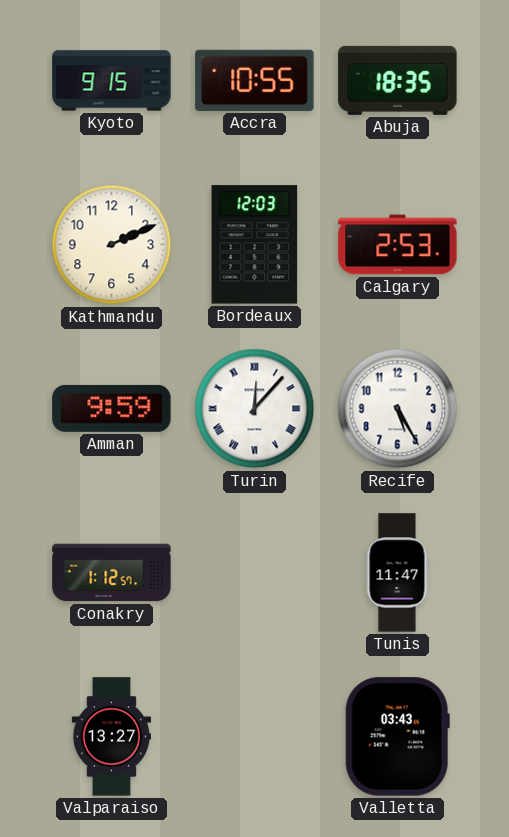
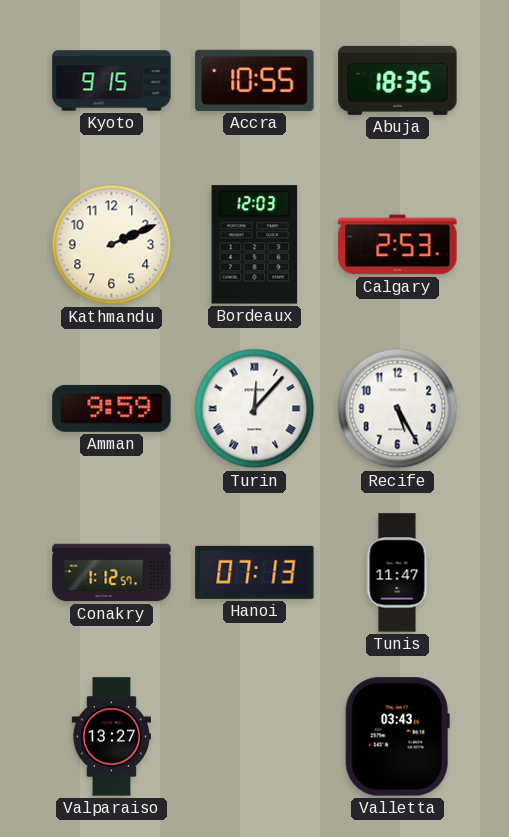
Hanoi: none -> 07:13
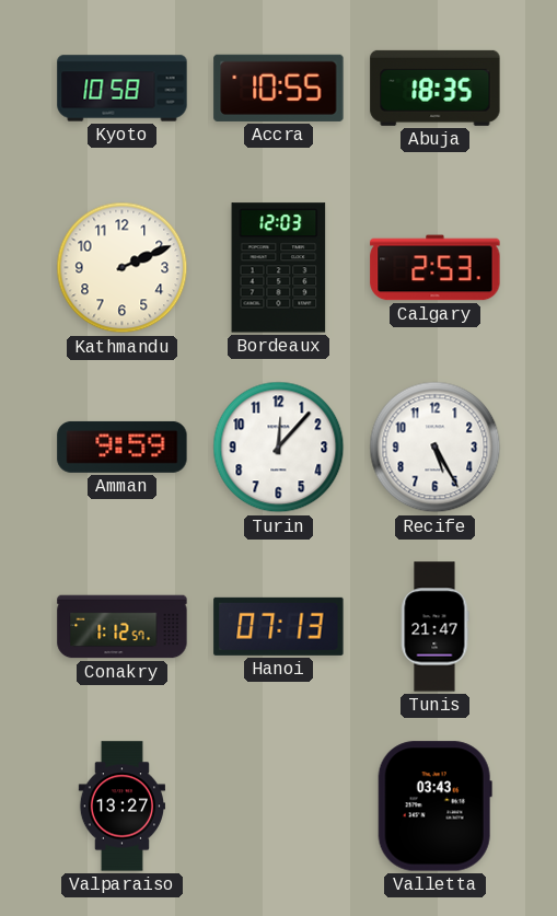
Kyoto: 9:15 -> 10:58
Turin numerals: Roman -> Arabic
Tunis: 11:47 -> 21:47
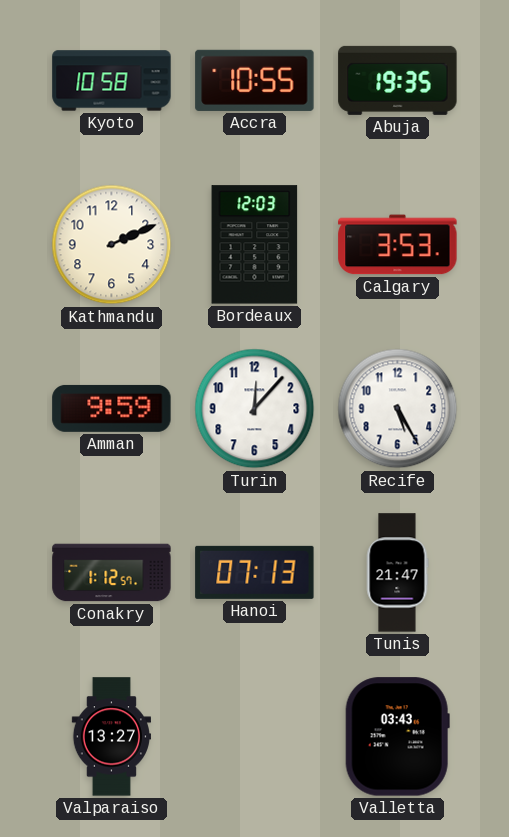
Abuja: 18:35 -> 19:35
Calgary: 2:53 -> 3:53
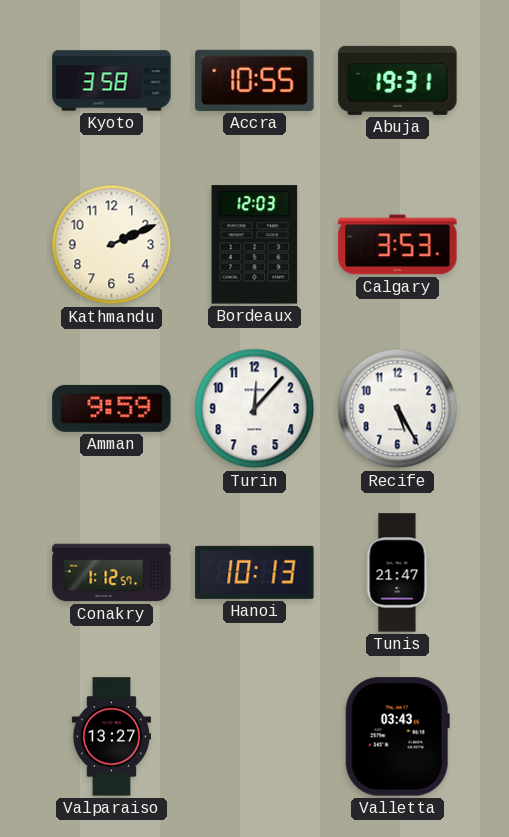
Kyoto: 10:58 -> 3:58
Abuja: 19:35 -> 19:31
Hanoi: 07:13 -> 10:13
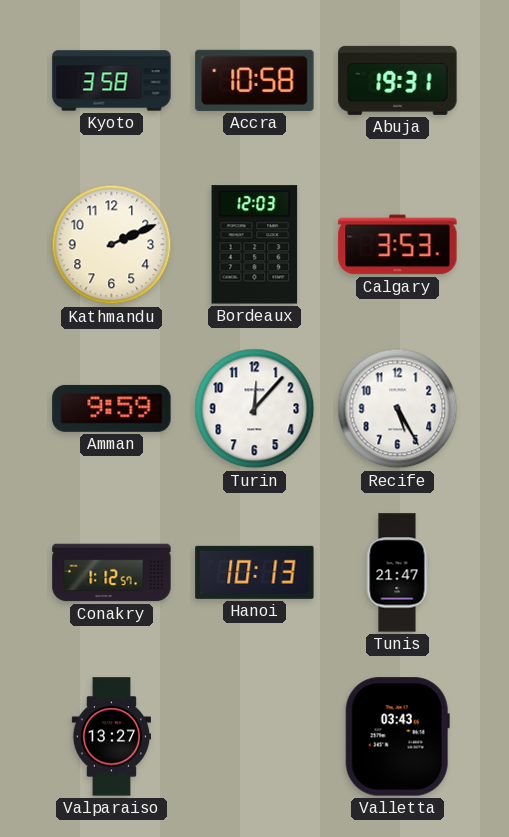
Accra: 10:55 -> 10:58
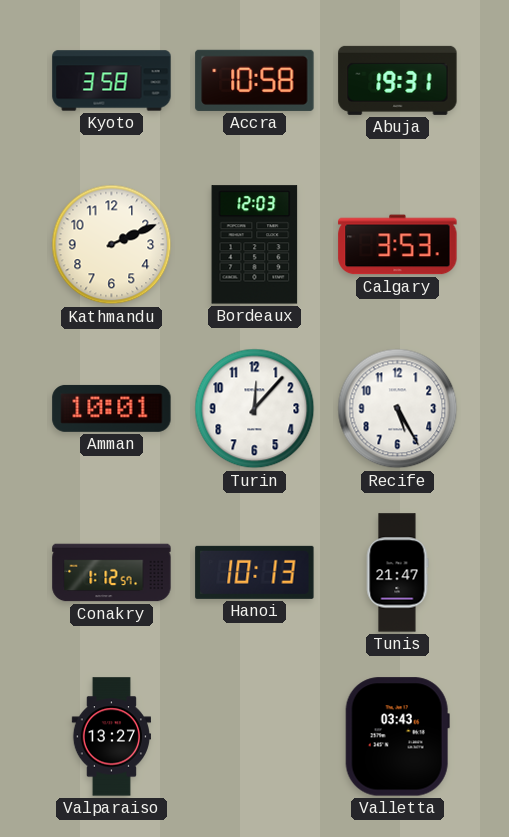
Amman: 9:59 -> 10:01
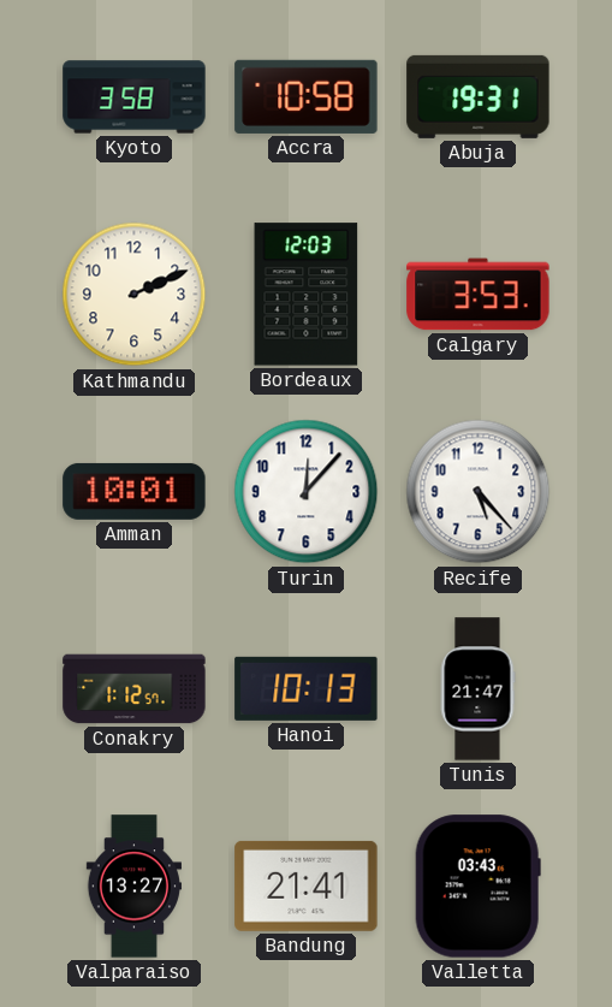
Recife: 5:25 -> 5:23
Bandung: none -> 21:41
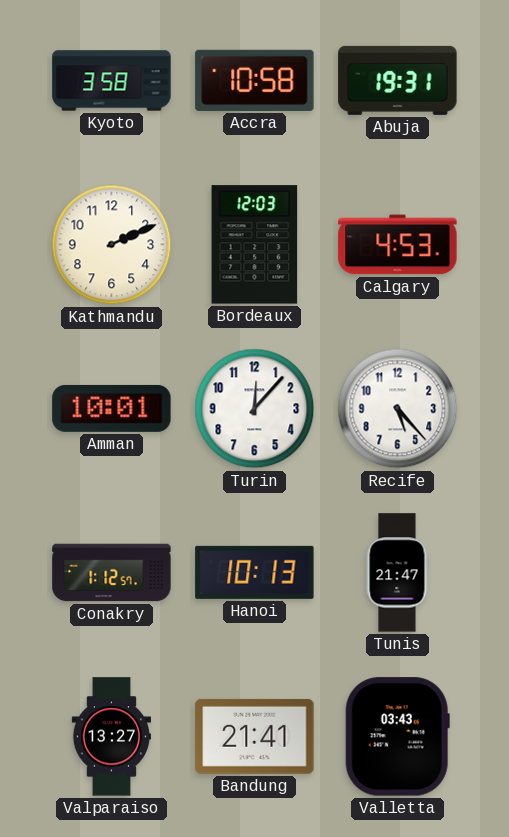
Calgary: 3:53 -> 4:53
